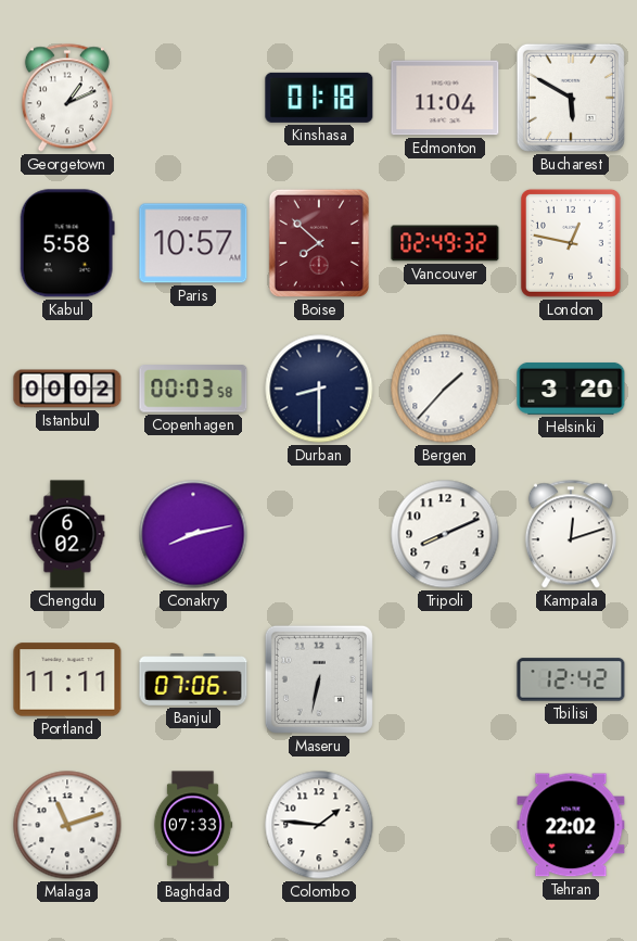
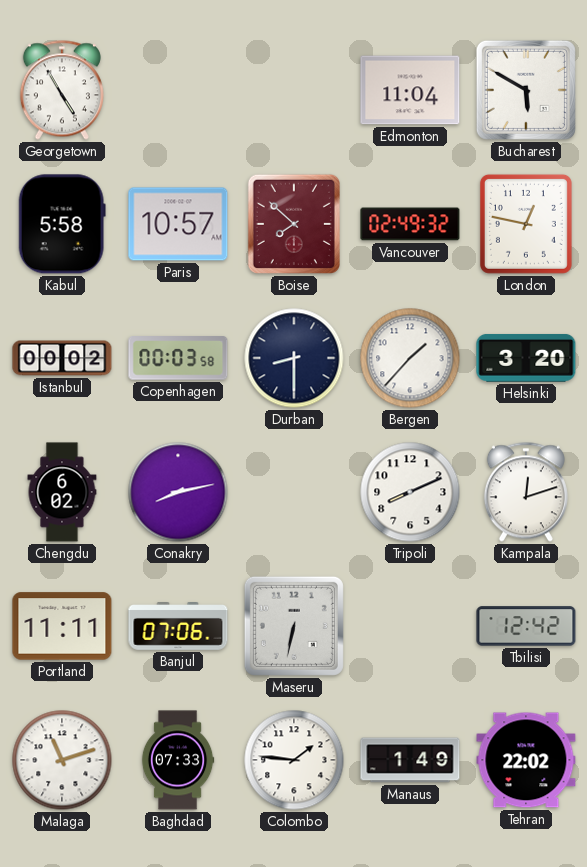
Georgetown: 1:11 -> 4:55
Kinshasa: 01:18 -> none
Manaus: none -> 1:49
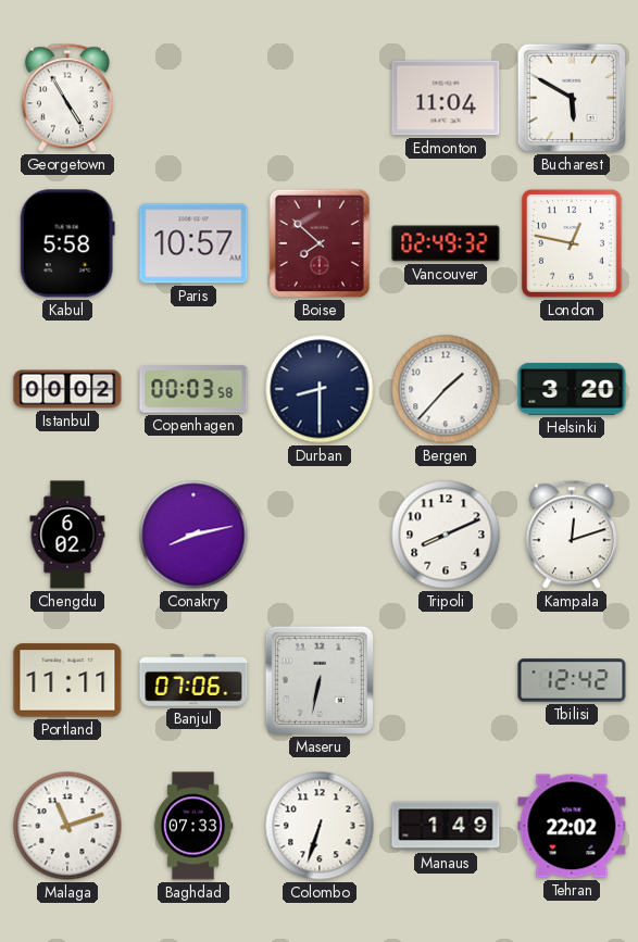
Colombo: 1:46 -> 6:33
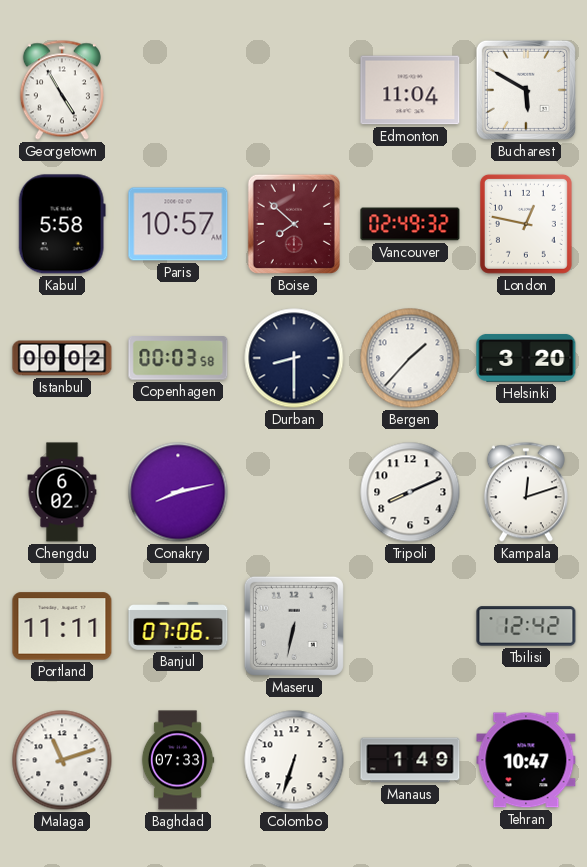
Tehran: 22:02 -> 10:47
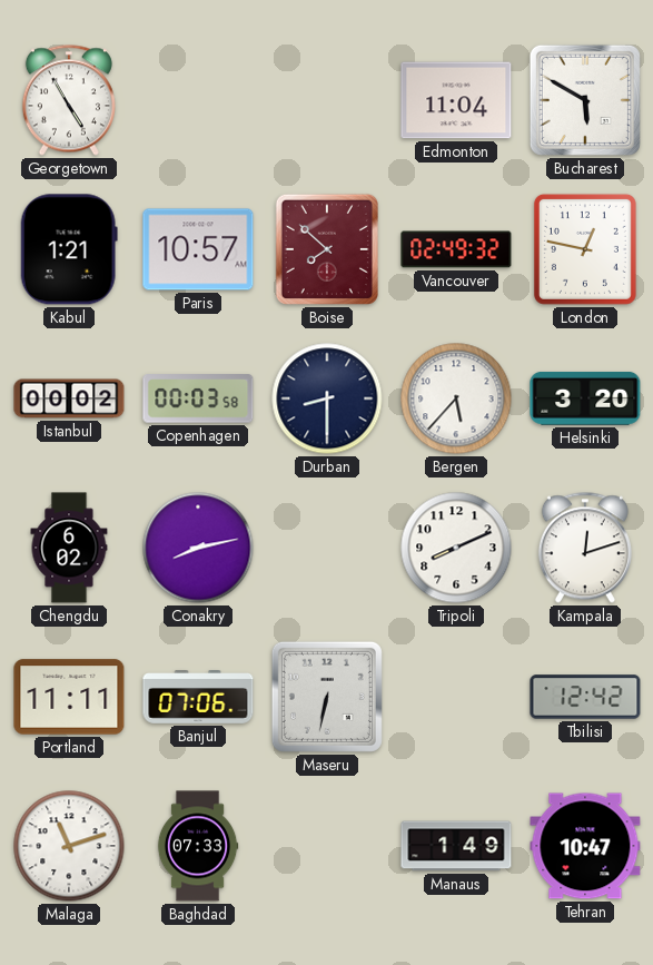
Kabul: 5:58 -> 1:21
Bergen: 1:37 -> 5:37
Colombo: 6:33 -> none
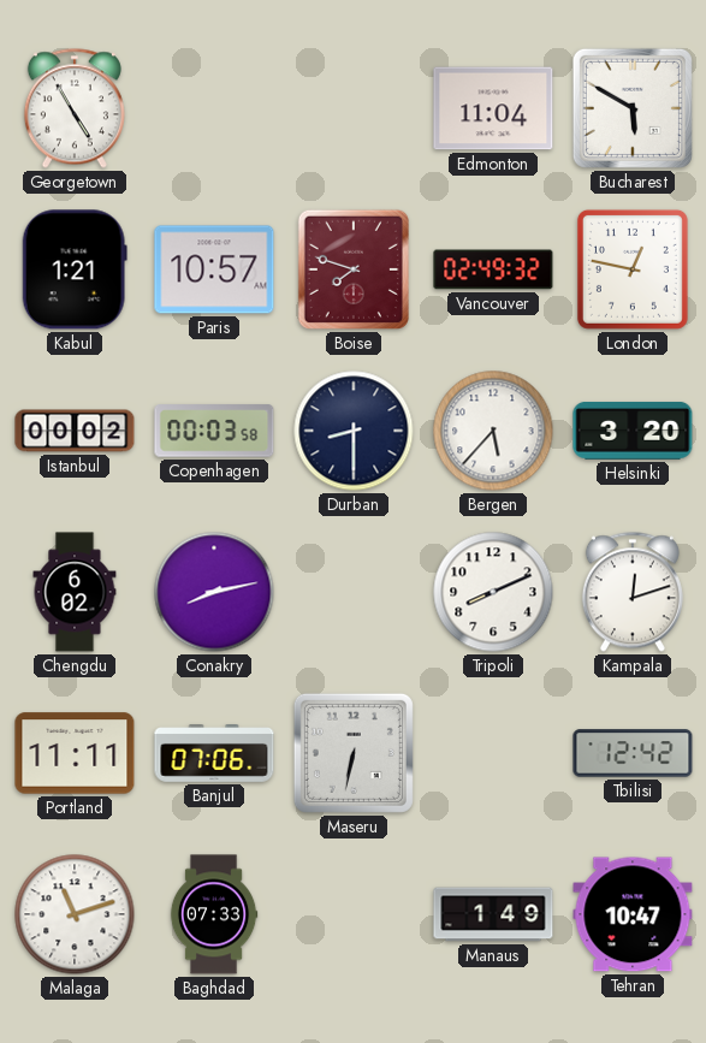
Boise: 7:52 -> 7:48
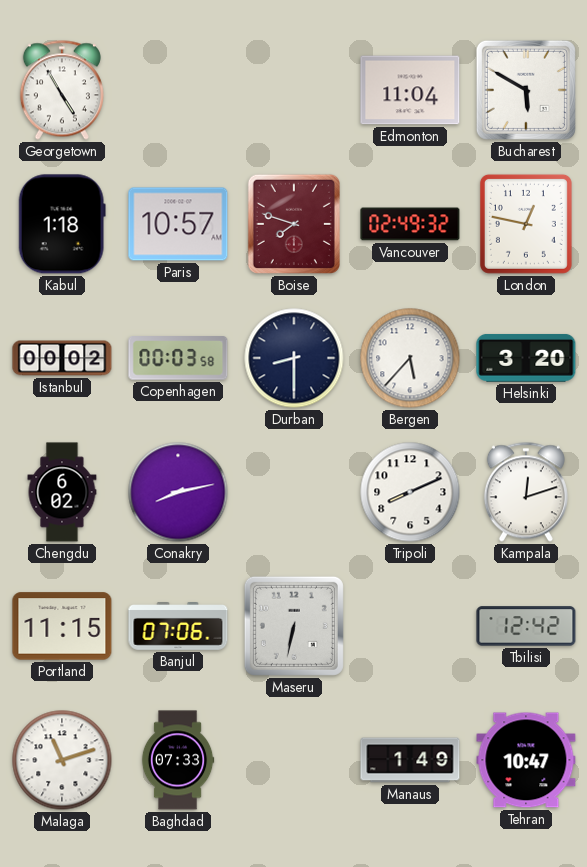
Kabul: 1:21 -> 1:18
Portland: 11:11 -> 11:15
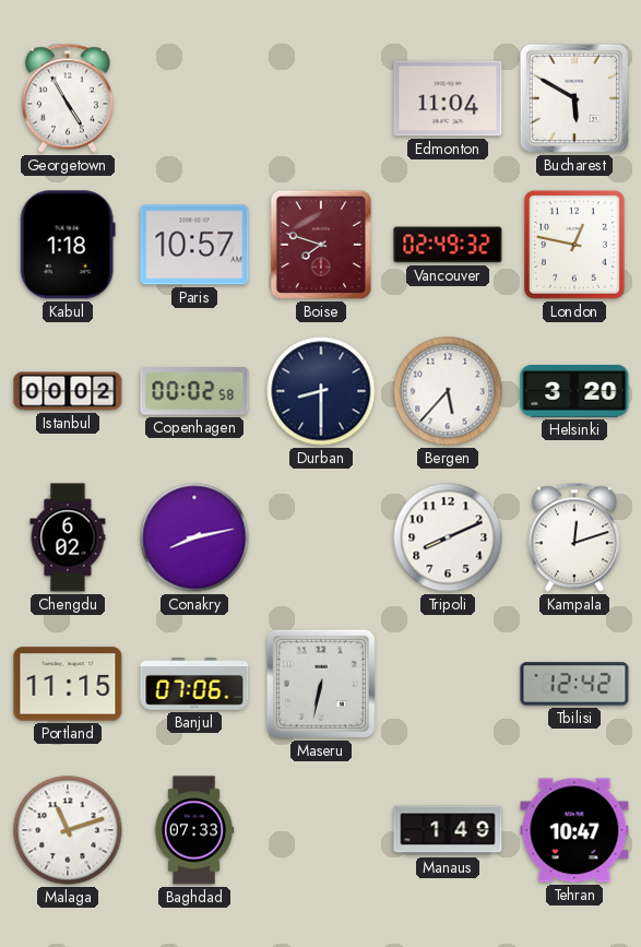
Copenhagen: 00:03 -> 00:02
